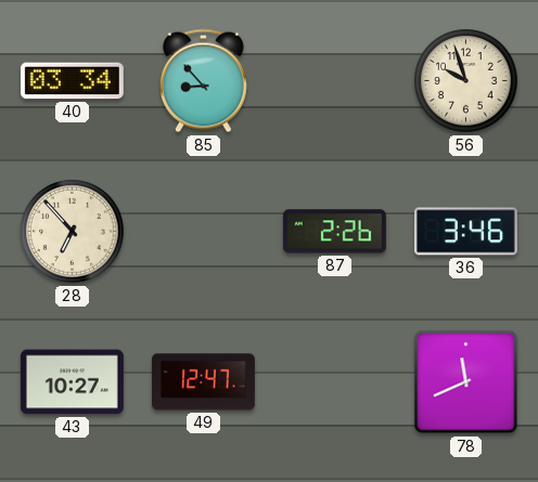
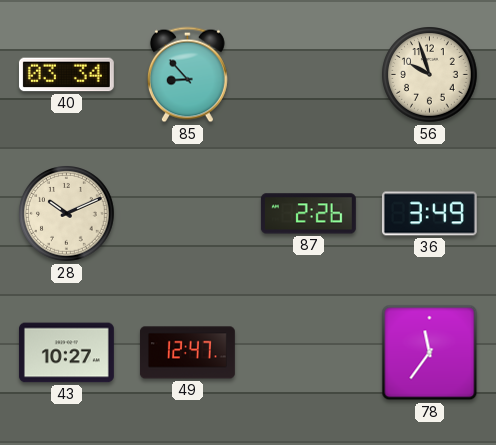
28: 6:53 -> 10:11
36: 3:46 -> 3:49
78: 11:41 -> 11:36
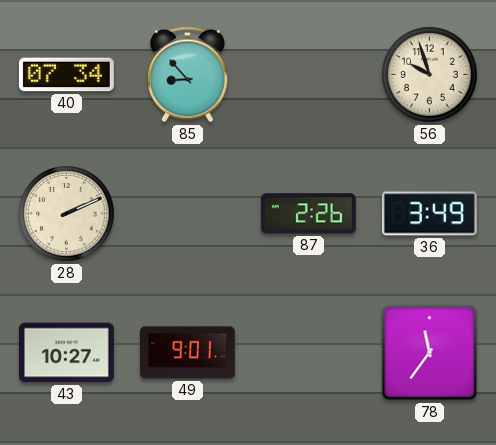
40: 03:34 -> 07:34
28: 10:11 -> 2:11
49: 12:47 -> 9:01
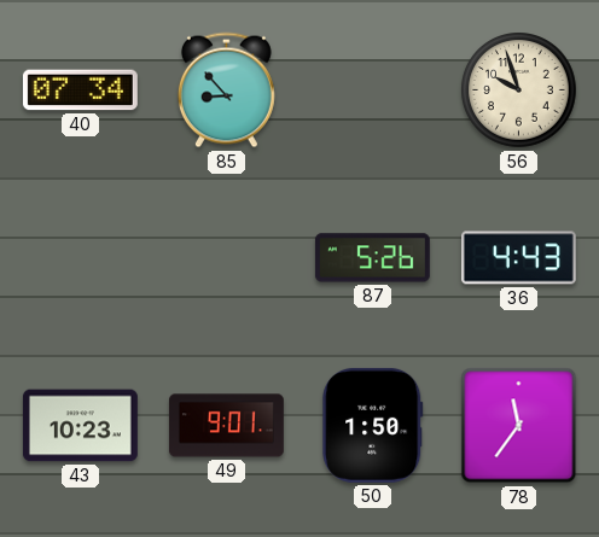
28: 2:11 -> none
87: 2:26 -> 5:26
36: 3:49 -> 4:43
43: 10:27 -> 10:23
50: none -> 1:50
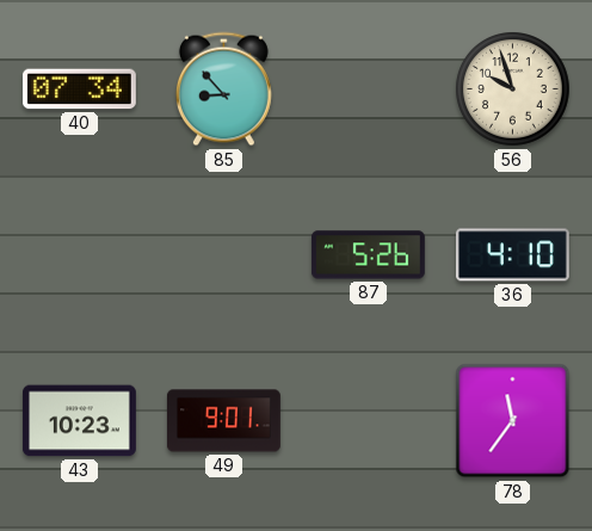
36: 4:43 -> 4:10
50: 1:50 -> none
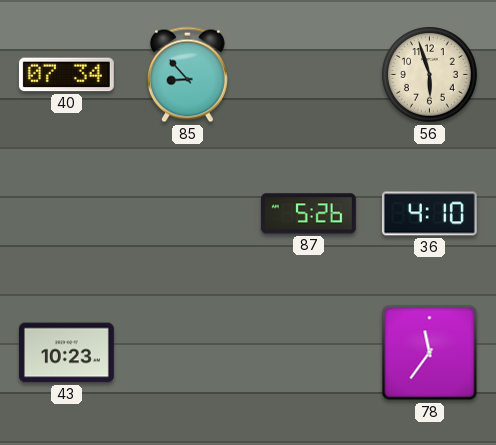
56: 9:57 -> 5:57
49: 9:01 -> none
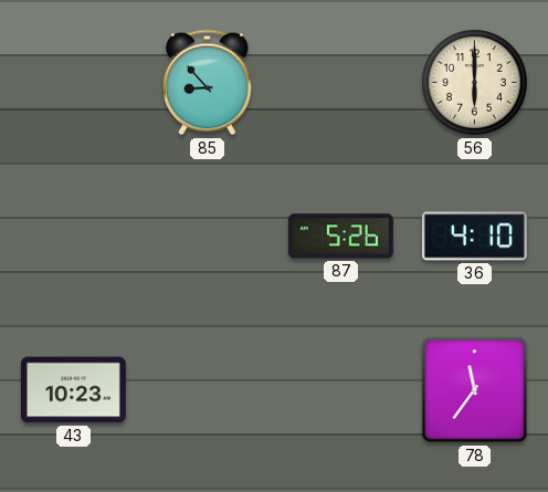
40: 07:34 -> none
56: 5:57 -> 6:00
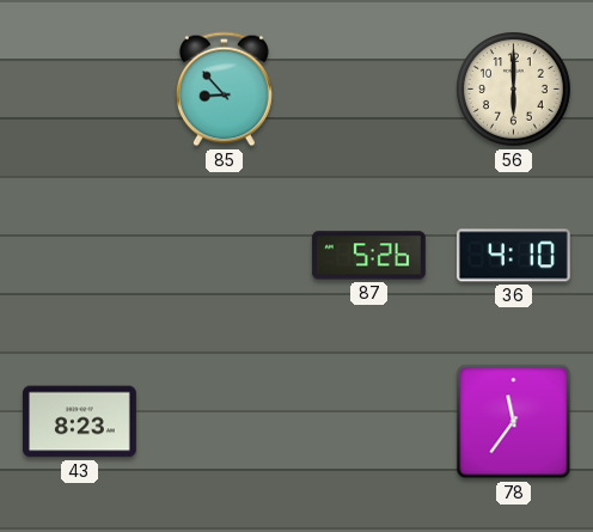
43: 10:23 -> 8:23
